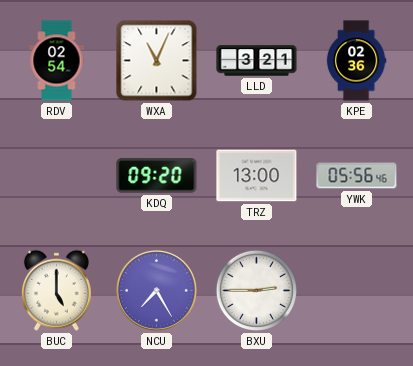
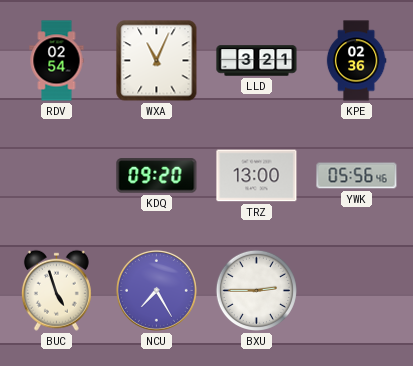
BUC: 5:00 -> 4:57
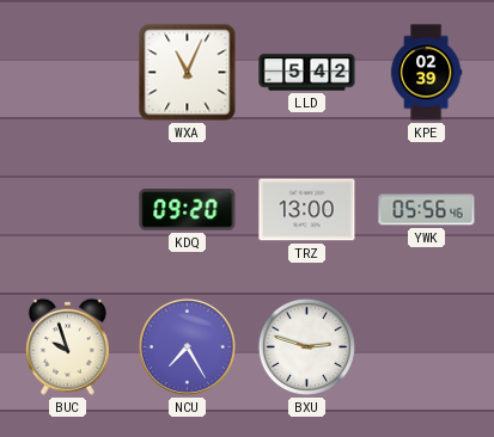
RDV: 02:54 -> none
LLD: 3:21 -> 5:42
KPE: 02:36 -> 02:39
BUC: 4:57 -> 9:57
BXU: 2:45 -> 2:48
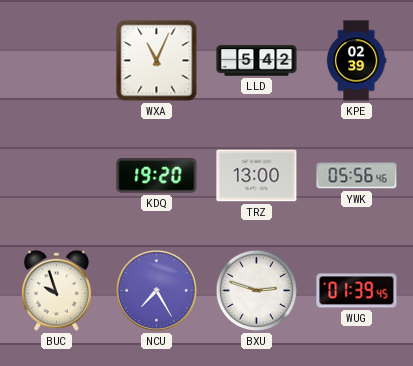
KDQ: 09:20 -> 19:20
WUG: none -> 01:39
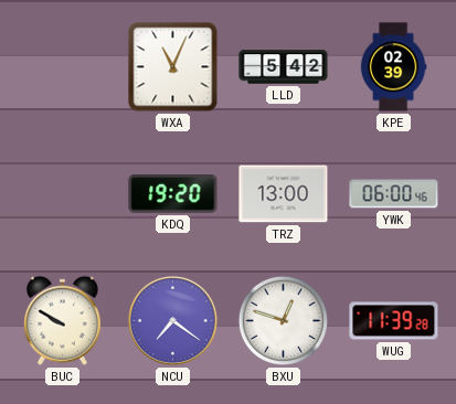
YWK: 05:56 -> 06:00
BUC: 9:57 -> 9:50
NCU: 7:25 -> 7:21
BXU: 2:48 -> 12:48
WUG: 01:39 -> 11:39
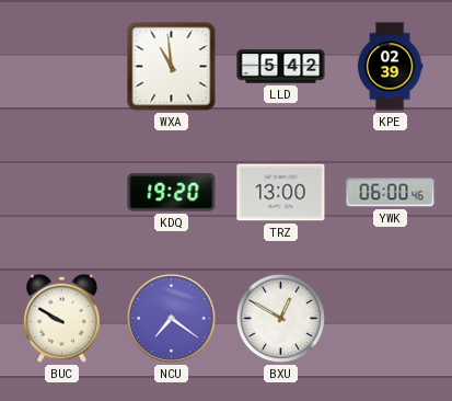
WXA: 11:04 -> 10:59
BXU: 12:48 -> 12:50
WUG: 11:39 -> none
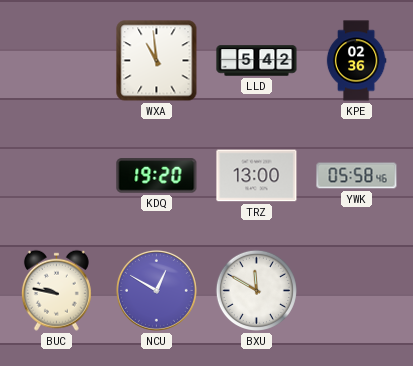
KPE: 02:39 -> 02:36
YWK: 06:00 -> 05:58
BUC: 9:50 -> 9:47
NCU: 7:21 -> 12:50
BXU: 12:50 -> 11:50
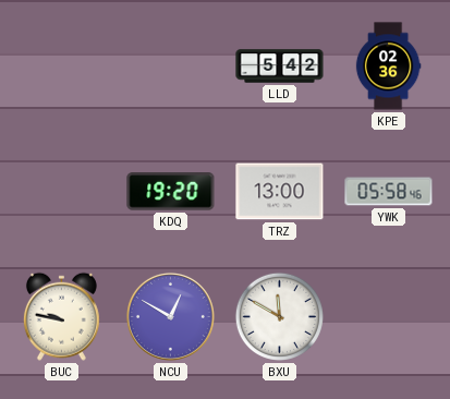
WXA: 10:59 -> none
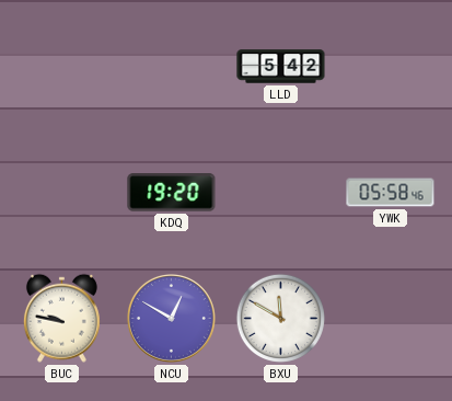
KPE: 02:36 -> none
TRZ: 13:00 -> none
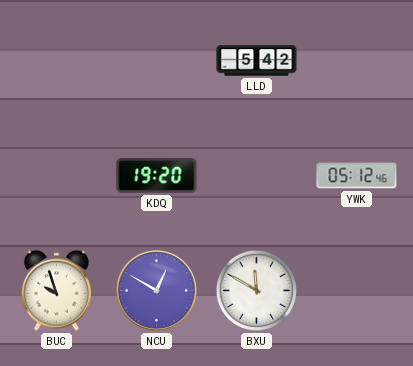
YWK: 05:58 -> 05:12
BUC: 9:47 -> 9:57
